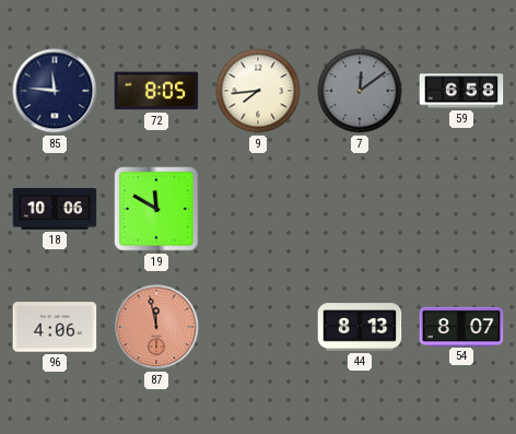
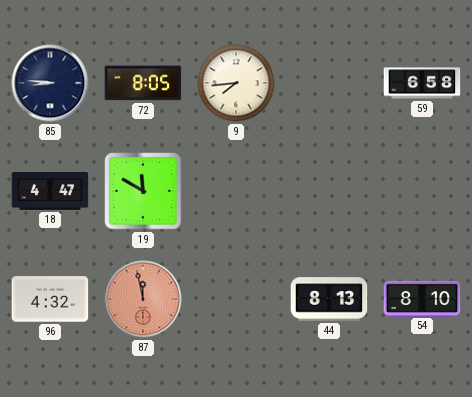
85: 11:46 -> 8:46
7: 12:09 -> none
18: 10:06 -> 4:47
96: 4:06 -> 4:32
54: 8:07 -> 8:10
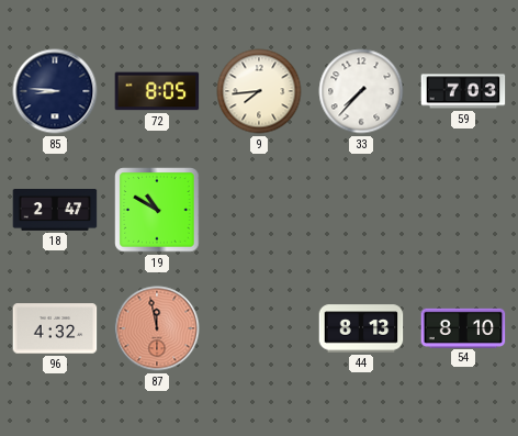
33: none -> 7:37
59: 6:58 -> 7:03
18: 4:47 -> 2:47
19: 11:50 -> 10:50
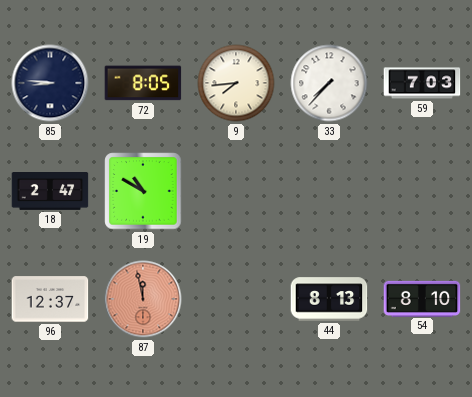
96: 4:32 -> 12:37
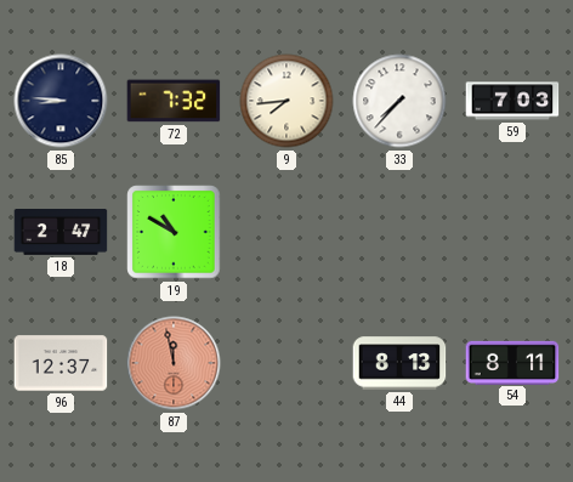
72: 8:05 -> 7:32
54: 8:10 -> 8:11
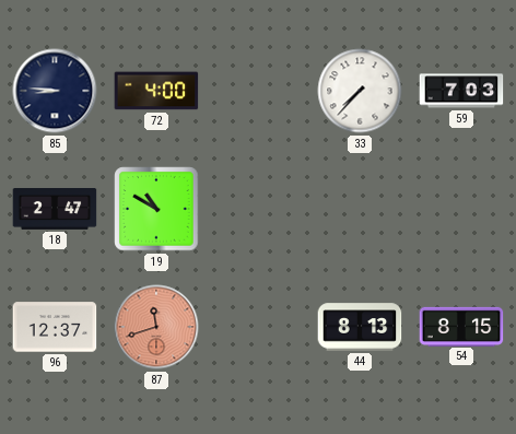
72: 7:32 -> 4:00
9: 7:44 -> none
87: 11:58 -> 11:42
54: 8:11 -> 8:15
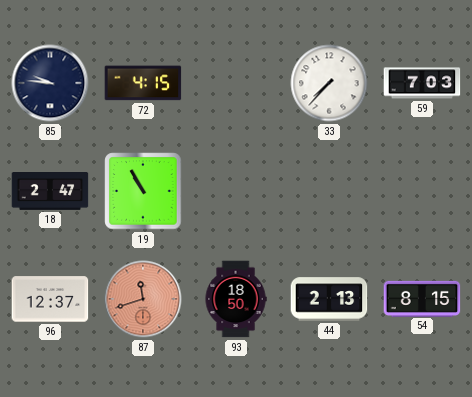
85: 8:46 -> 9:46
72: 4:00 -> 4:15
19: 10:50 -> 10:55
93: none -> 18:50
44: 8:13 -> 2:13
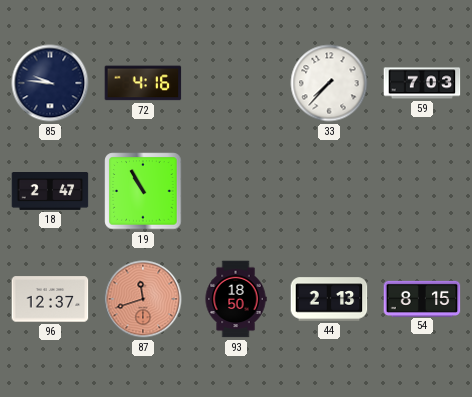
72: 4:15 -> 4:16
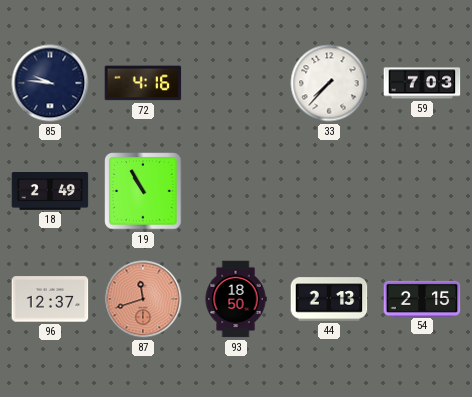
18: 2:47 -> 2:49
54: 8:15 -> 2:15
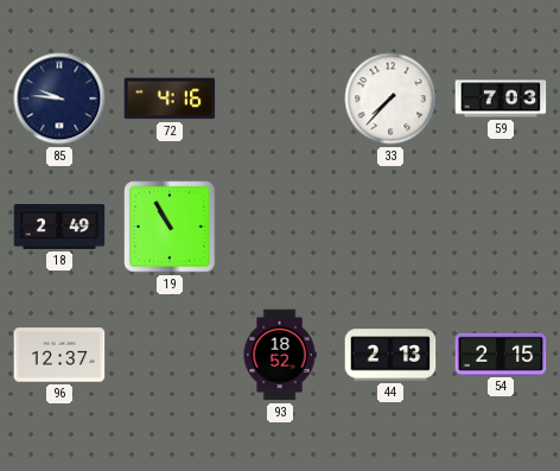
87: 11:42 -> none
93: 18:50 -> 18:52
